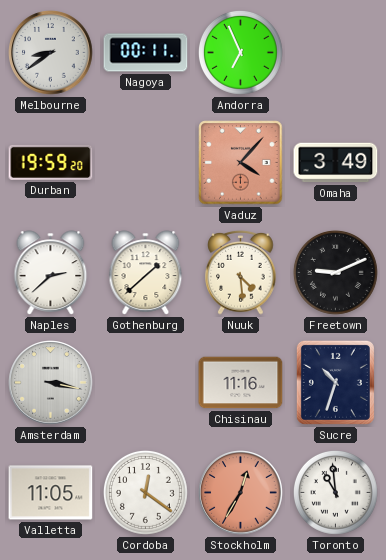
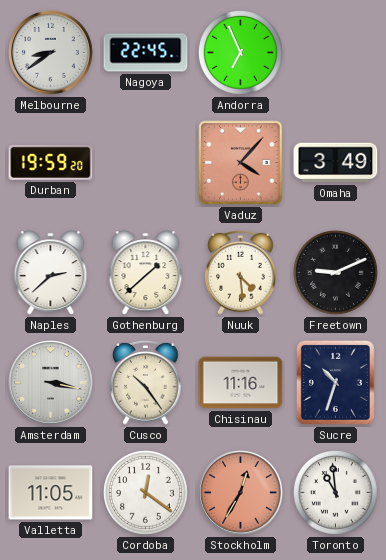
Nagoya: 00:11 -> 22:45
Cusco: none -> 10:24
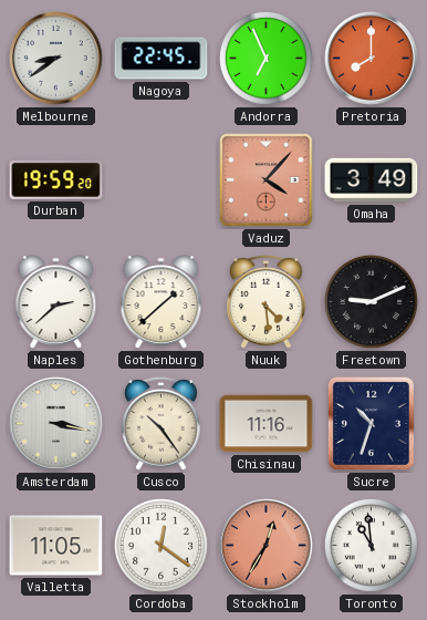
Pretoria: none -> 8:00
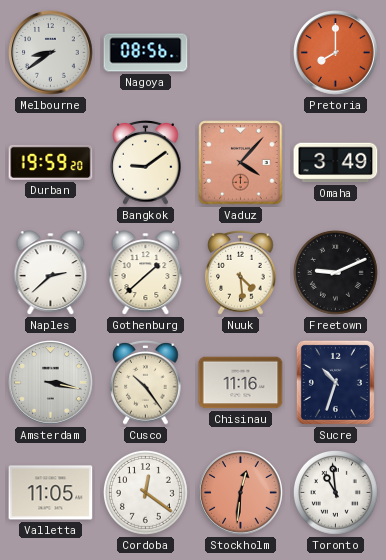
Nagoya: 22:45 -> 08:56
Andorra: 6:56 -> none
Bangkok: none -> 9:09
Stockholm: 12:35 -> 12:31
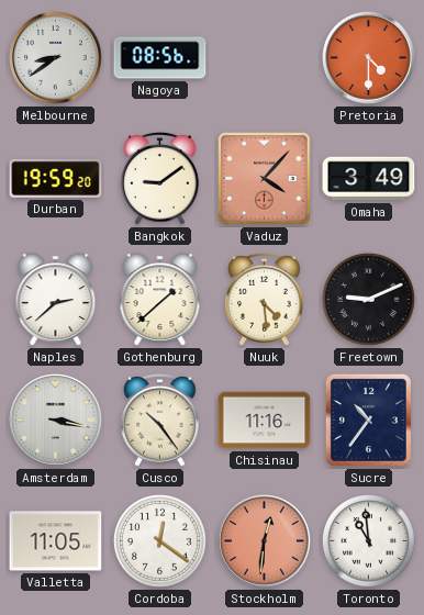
Pretoria: 8:00 -> 4:30
Sucre: 10:33 -> 10:36
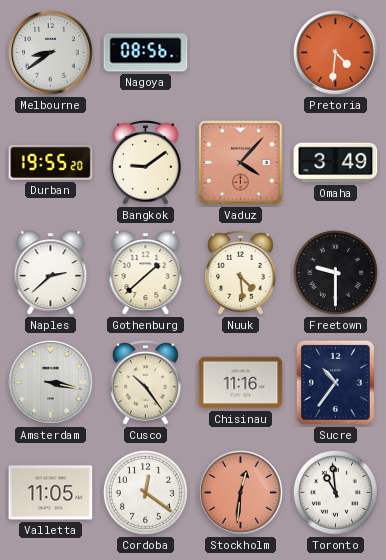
Pretoria: 4:30 -> 4:31
Durban: 19:59 -> 19:55
Freetown: 9:11 -> 9:30
